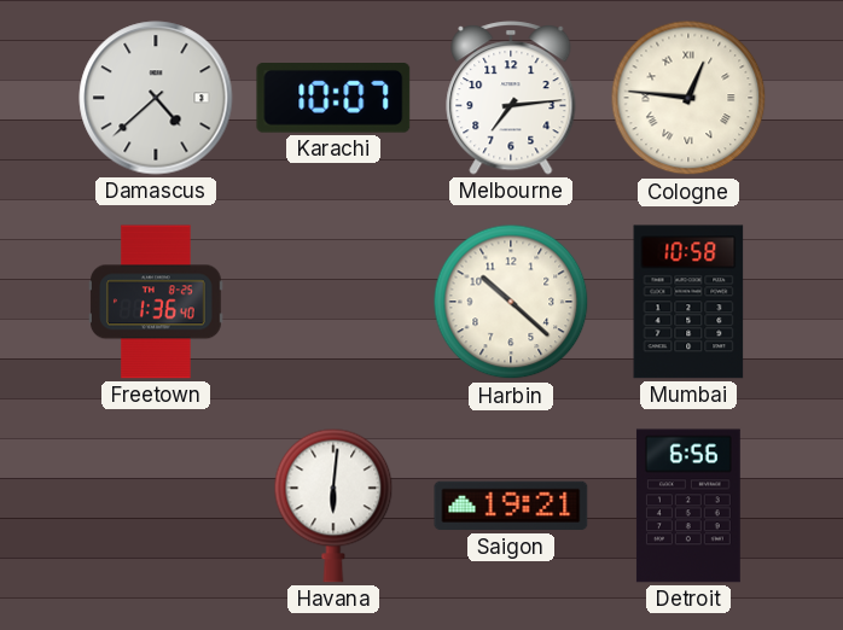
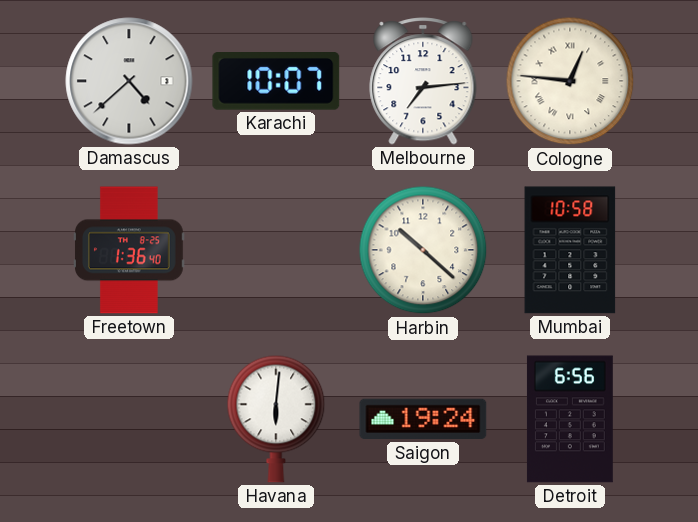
Saigon: 19:21 -> 19:24
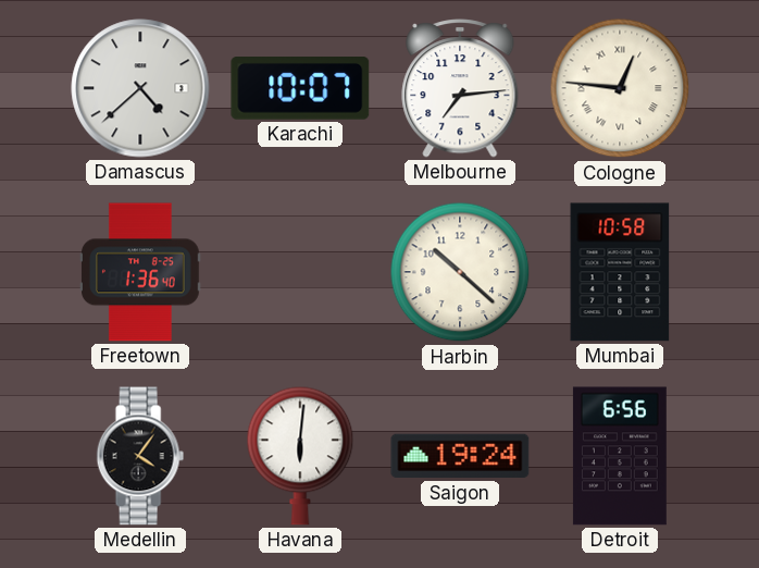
Medellin: none -> 4:06
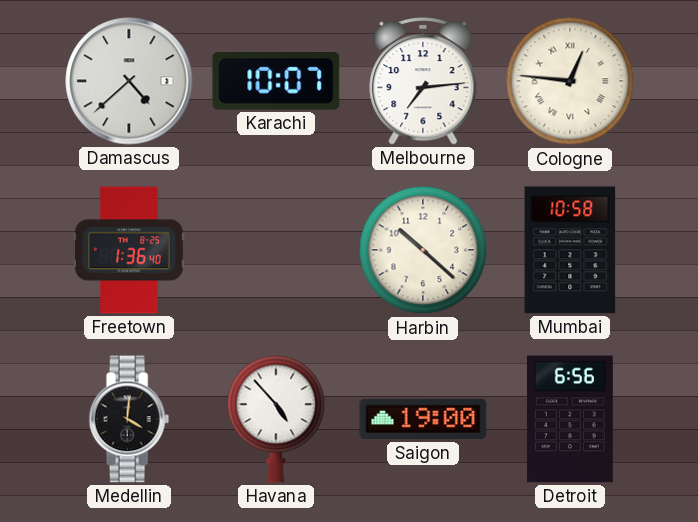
Medellin: 4:06 -> 4:01
Havana: 6:01 -> 4:53
Saigon: 19:24 -> 19:00
